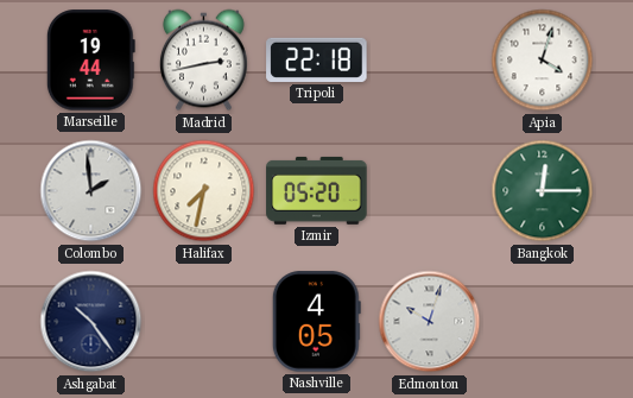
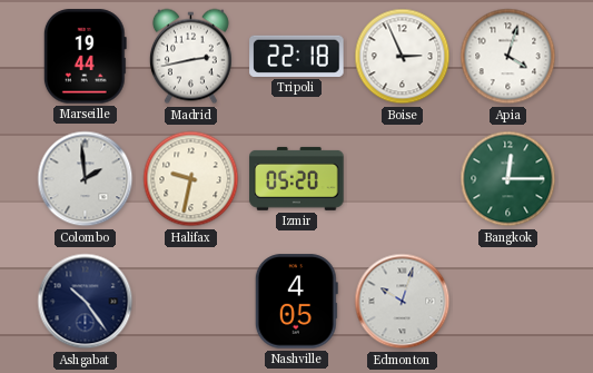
Boise: none -> 2:56
Halifax: 7:32 -> 9:32
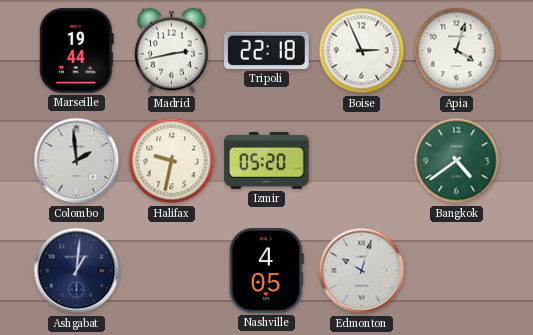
Bangkok: 12:15 -> 4:39
Ashgabat: 10:24 -> 1:01
